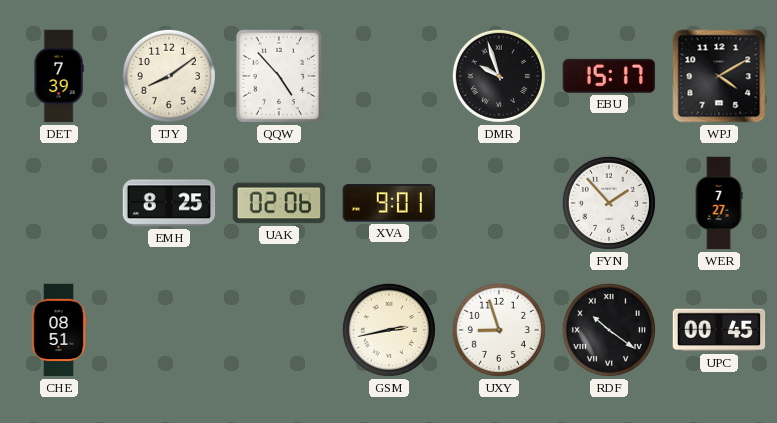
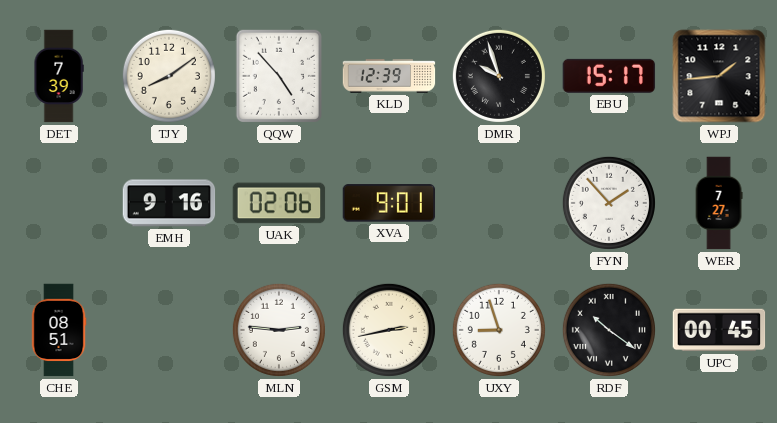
KLD: none -> 12:39
WPJ: 4:10 -> 1:44
EMH: 8:25 -> 9:16
MLN: none -> 2:46
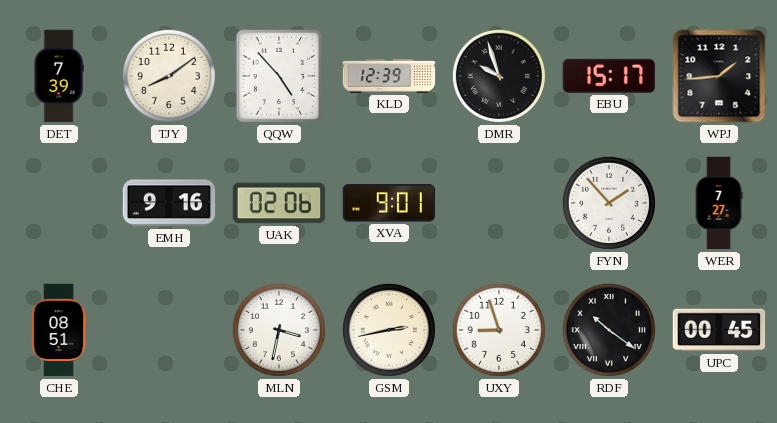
MLN: 2:46 -> 3:32
